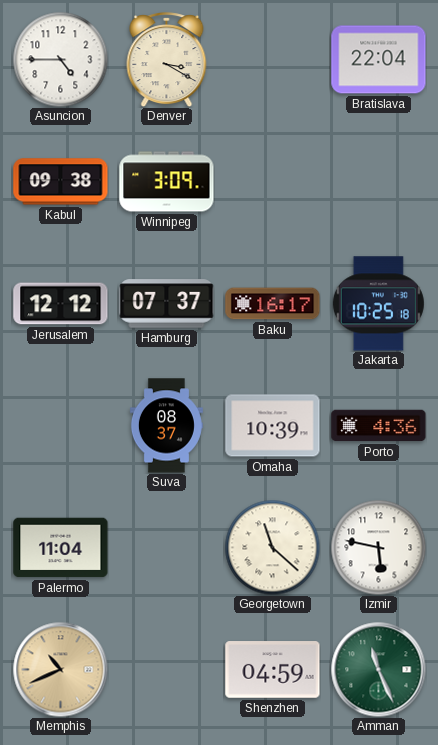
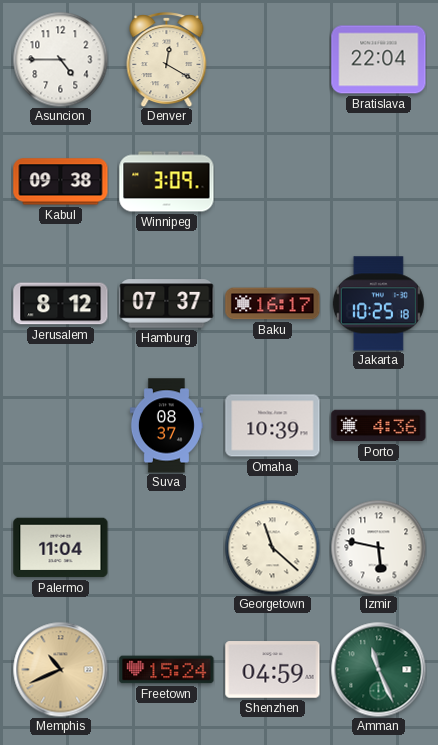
Denver: 3:20 -> 12:20
Jerusalem: 12:12 -> 8:12
Freetown: none -> 15:24
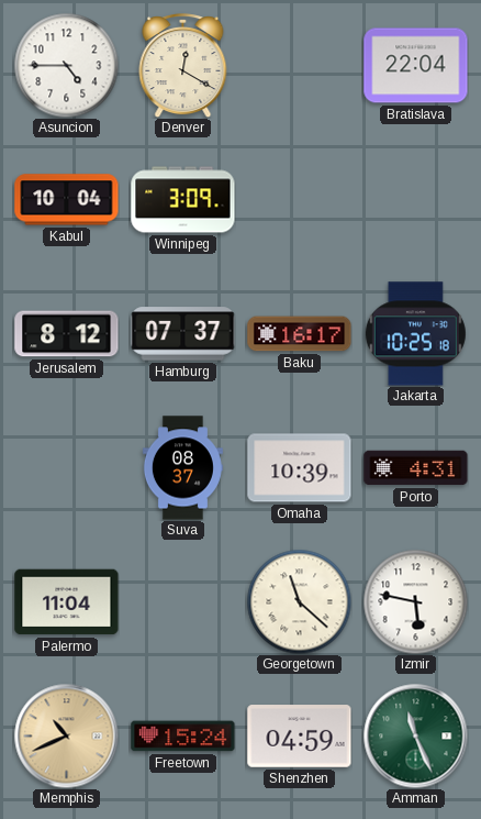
Kabul: 09:38 -> 10:04
Porto: 4:36 -> 4:31
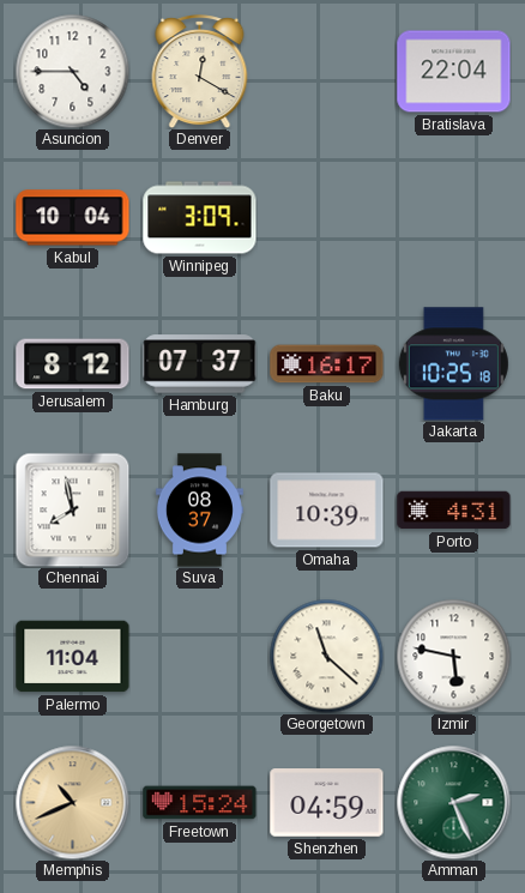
Chennai: none -> 7:58
Amman: 11:26 -> 2:26
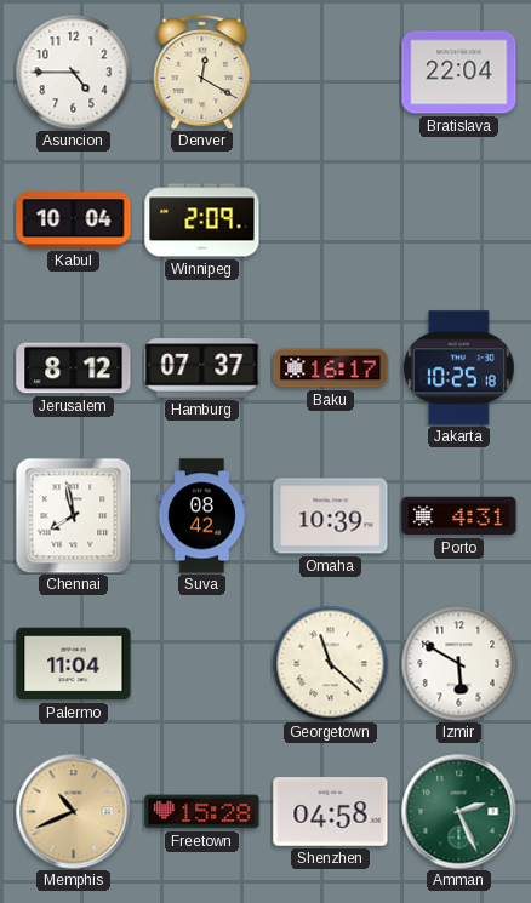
Winnipeg: 3:09 -> 2:09
Suva: 08:37 -> 08:42
Izmir: 5:47 -> 5:50
Freetown: 15:24 -> 15:28
Shenzhen: 04:59 -> 04:58
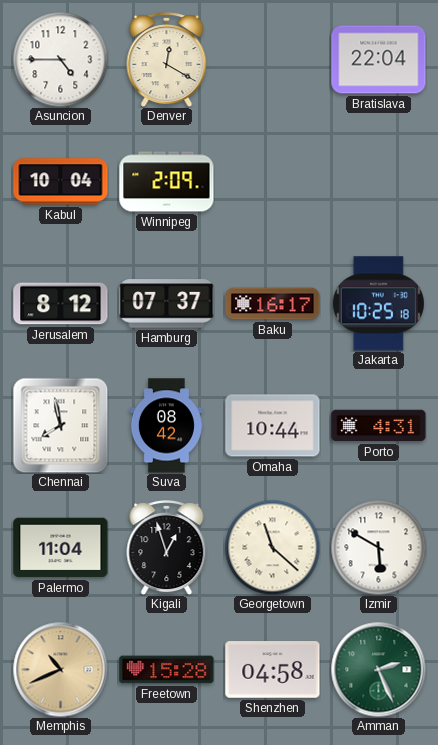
Omaha: 10:39 -> 10:44
Kigali: none -> 12:57
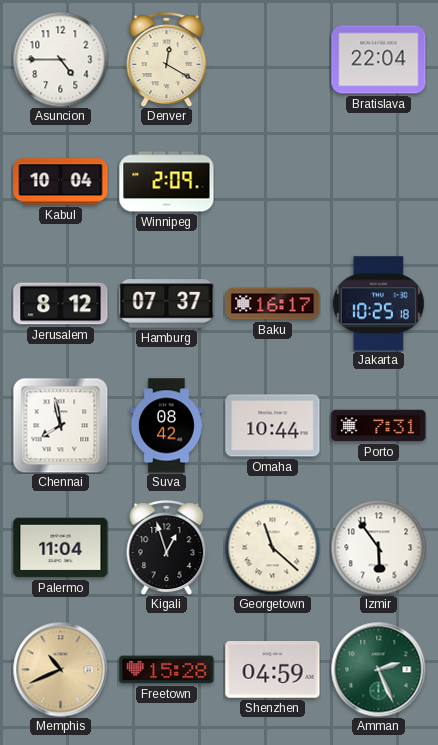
Porto: 4:31 -> 7:31
Izmir: 5:50 -> 5:54
Shenzhen: 04:58 -> 04:59
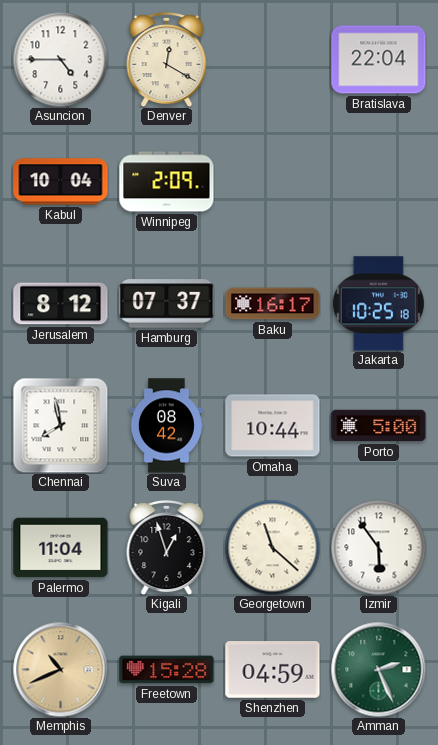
Porto: 7:31 -> 5:00
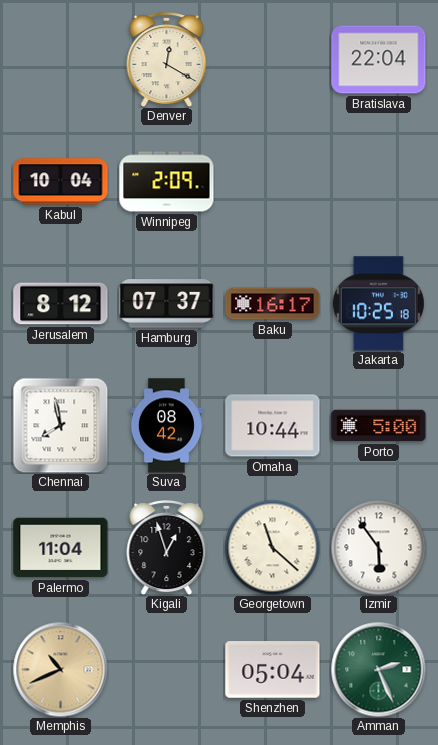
Asuncion: 4:45 -> none
Freetown: 15:28 -> none
Shenzhen: 04:59 -> 05:04
